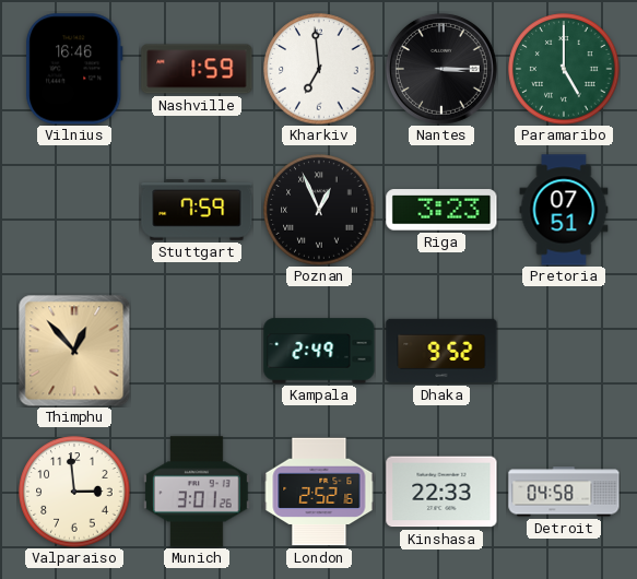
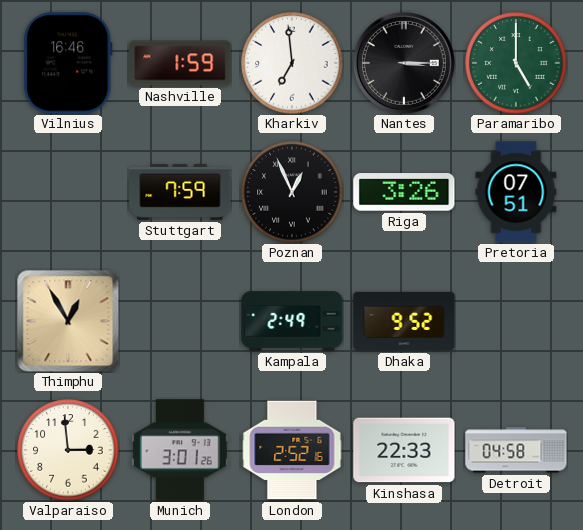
Riga: 3:23 -> 3:26
Thimphu: 12:53 -> 12:55
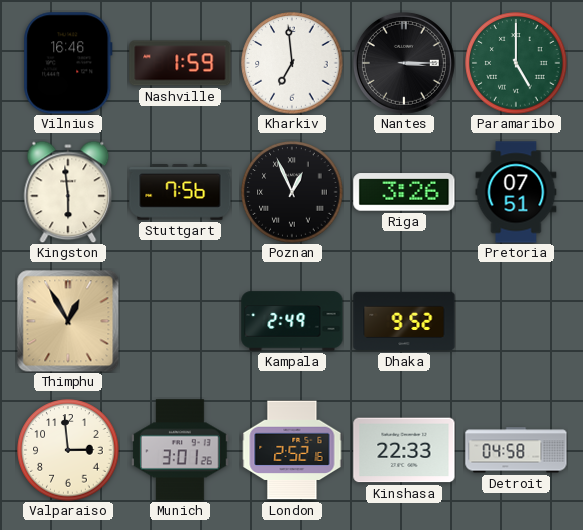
Kingston: none -> 5:59
Stuttgart: 7:59 -> 7:56
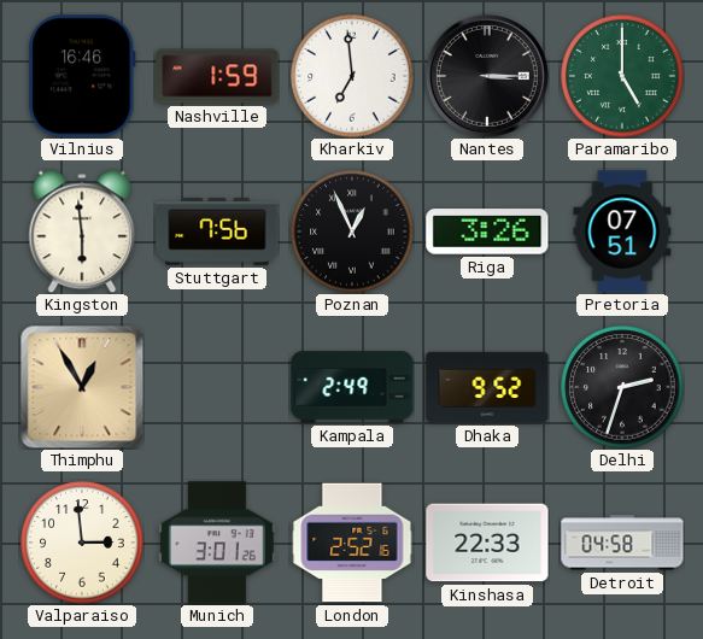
Delhi: none -> 2:33
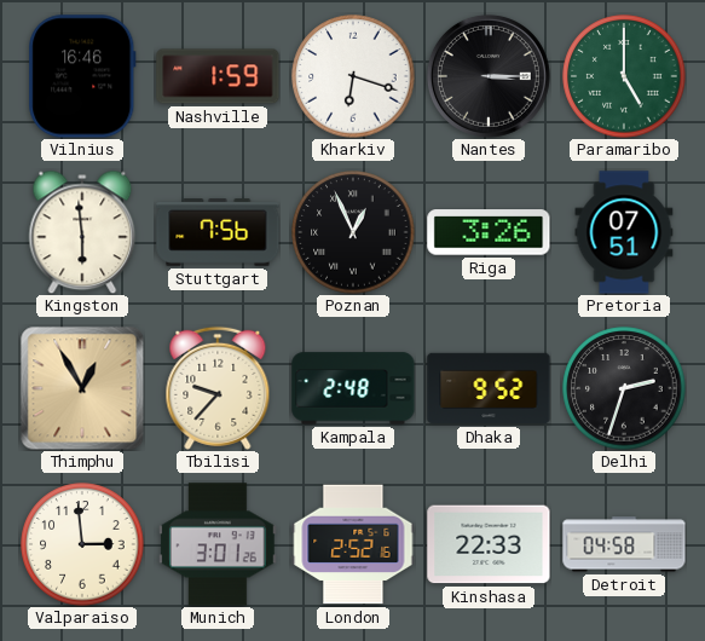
Kharkiv: 6:59 -> 6:18
Tbilisi: none -> 9:37
Kampala: 2:49 -> 2:48
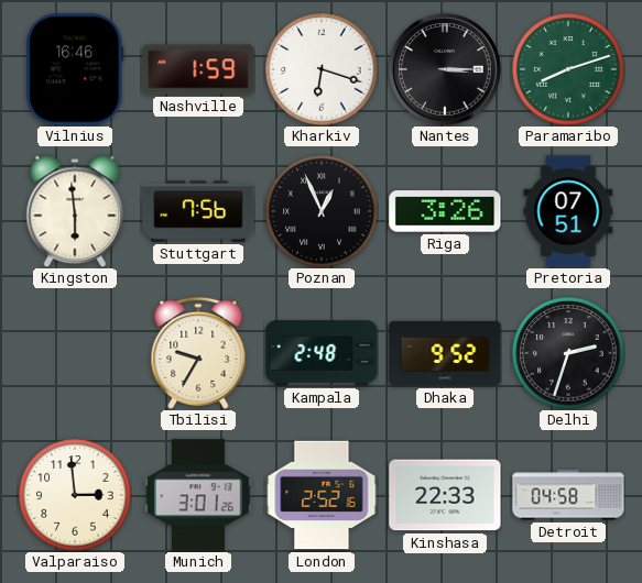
Paramaribo: 5:00 -> 8:12
Thimphu: 12:55 -> none
Tbilisi: 9:37 -> 9:35
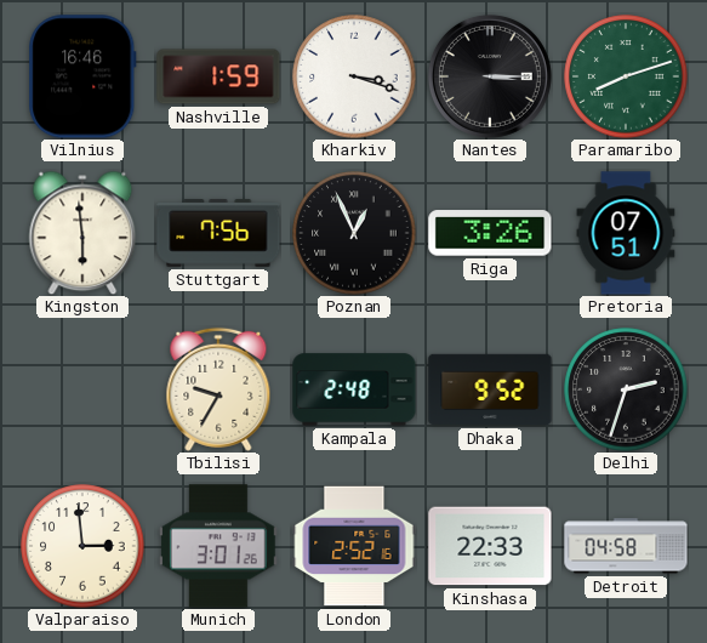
Kharkiv: 6:18 -> 3:18
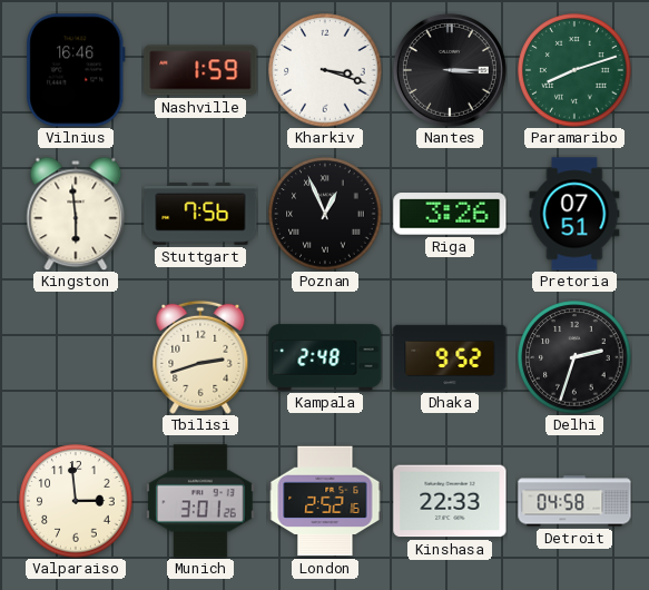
Tbilisi: 9:35 -> 2:42
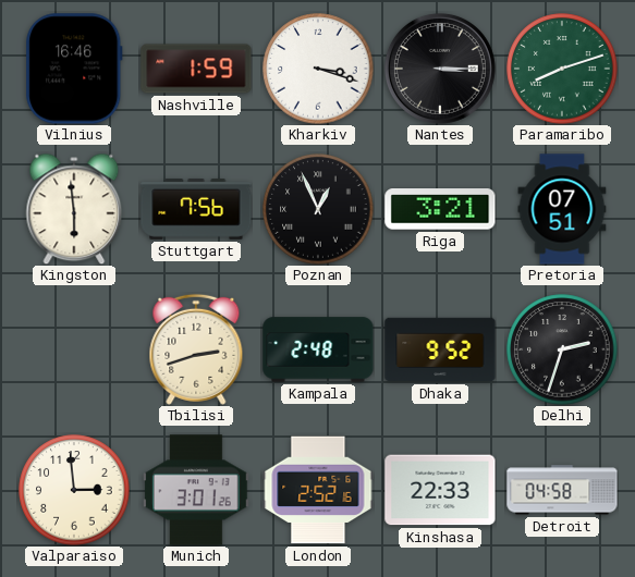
Riga: 3:26 -> 3:21
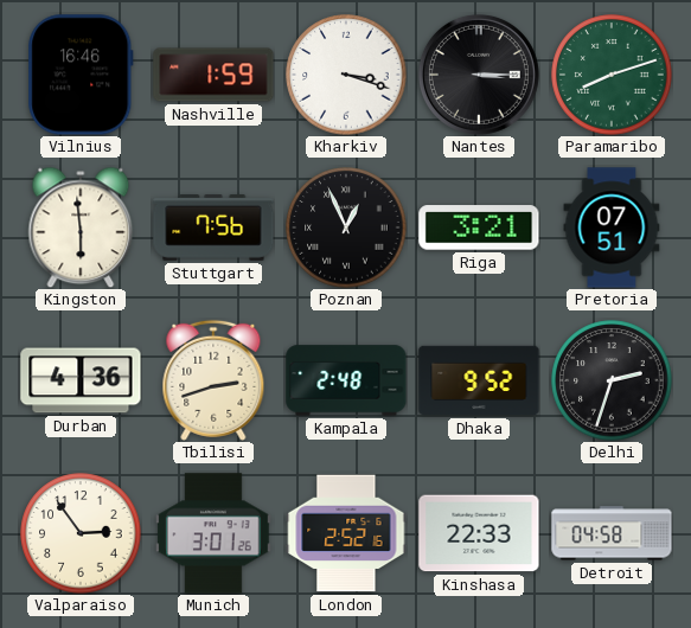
Durban: none -> 4:36
Valparaiso: 2:59 -> 2:54
